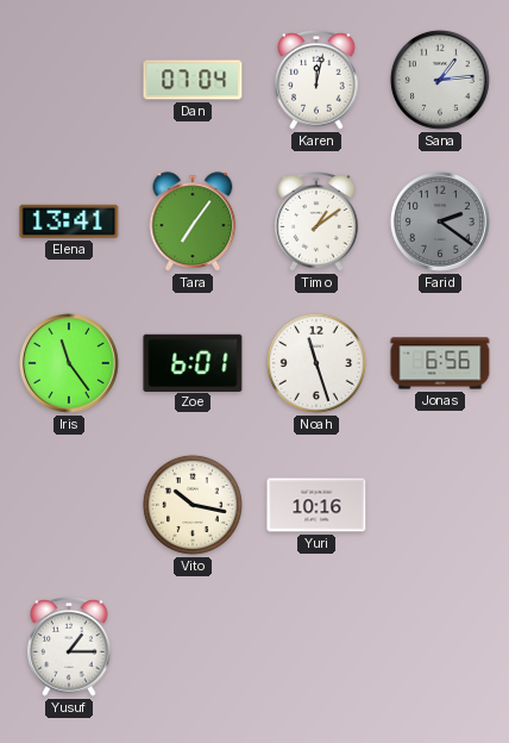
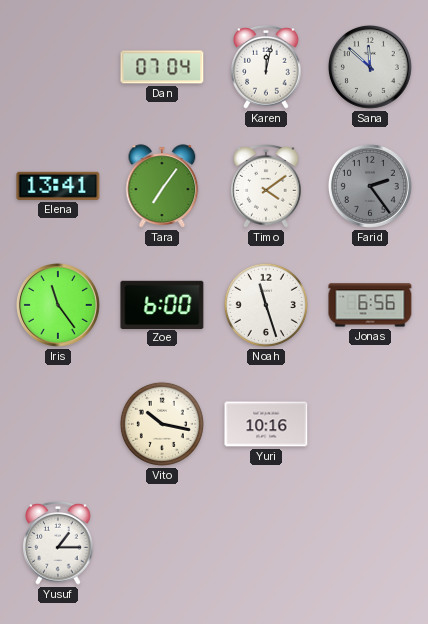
Sana: 1:14 -> 11:52
Timo: 1:09 -> 4:09
Farid: 2:21 -> 2:24
Zoe: 6:01 -> 6:00
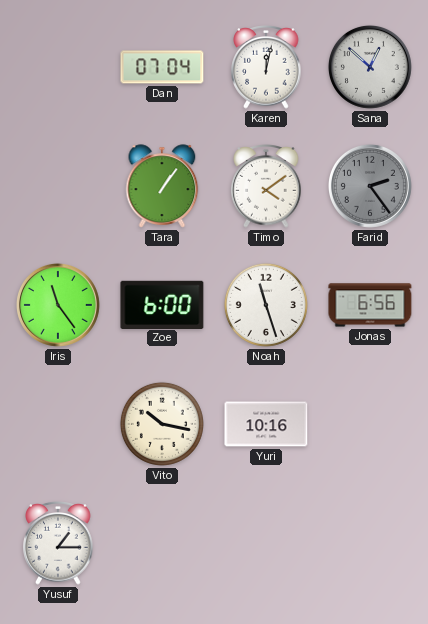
Sana: 11:52 -> 12:52
Elena: 13:41 -> none
Tara: 7:06 -> 1:06
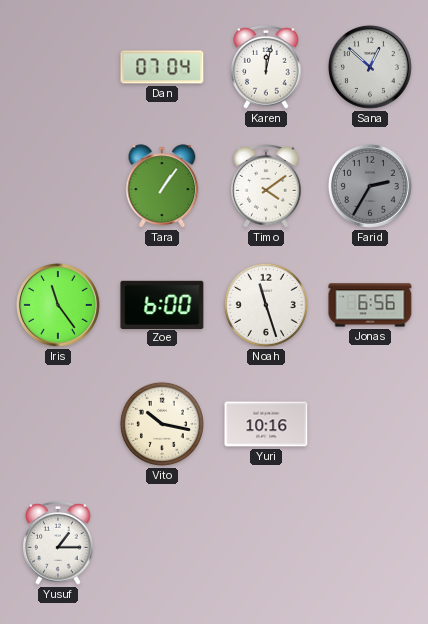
Farid: 2:24 -> 2:35
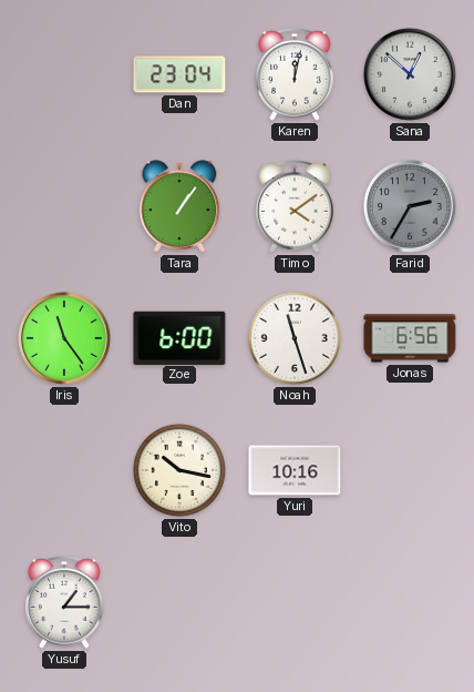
Dan: 07:04 -> 23:04
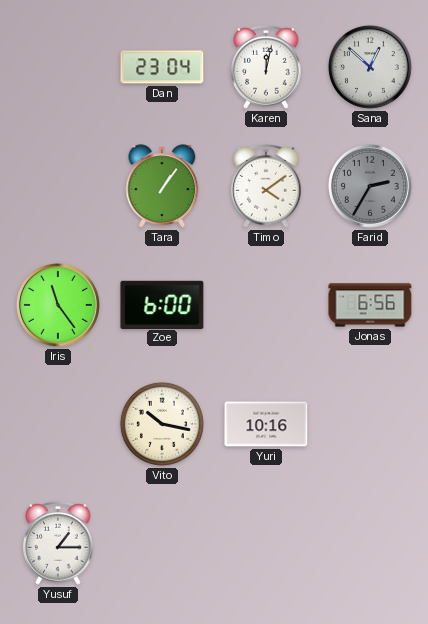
Noah: 11:27 -> none
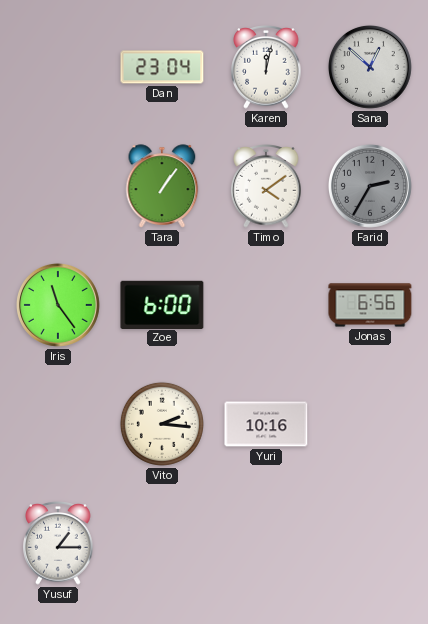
Vito: 10:17 -> 2:16
